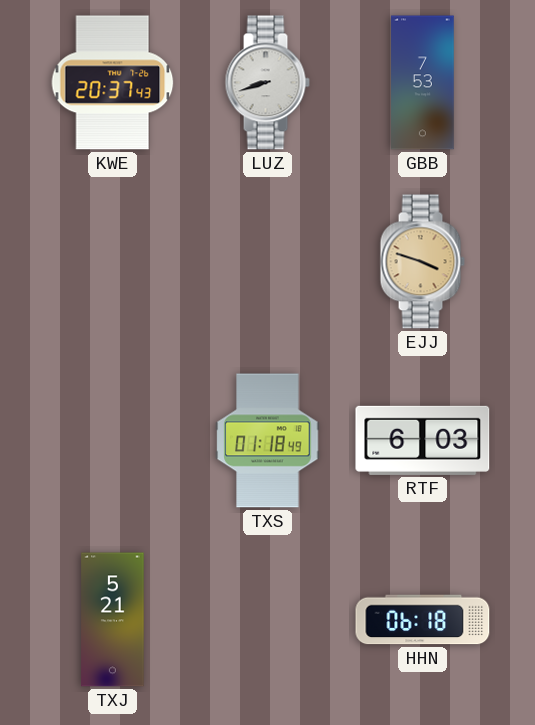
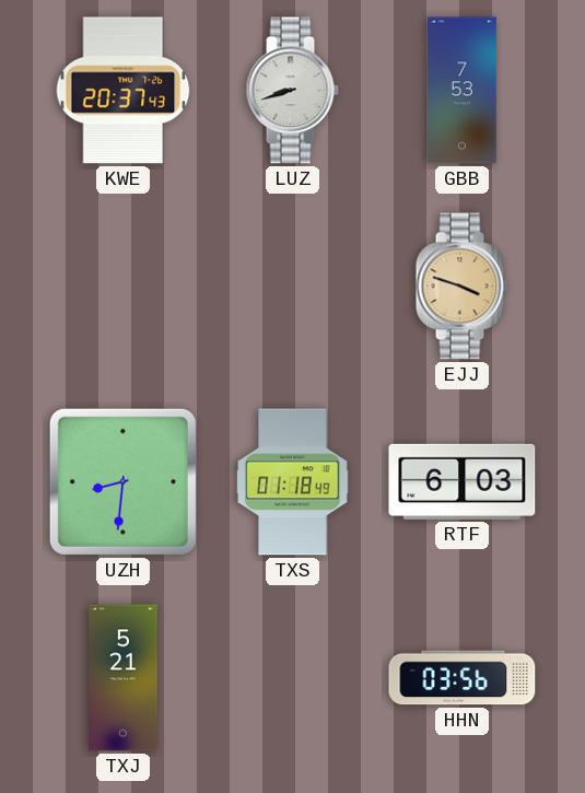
UZH: none -> 8:31
HHN: 06:18 -> 03:56
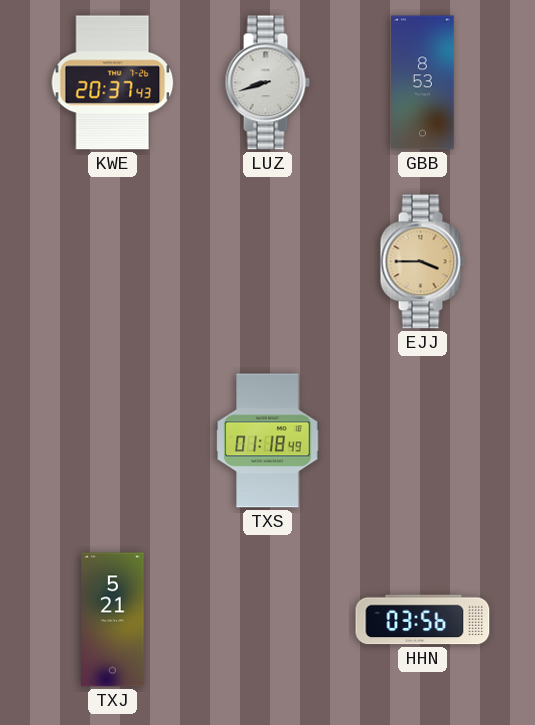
GBB: 7:53 -> 8:53
EJJ: 3:48 -> 3:45
UZH: 8:31 -> none
RTF: 6:03 -> none
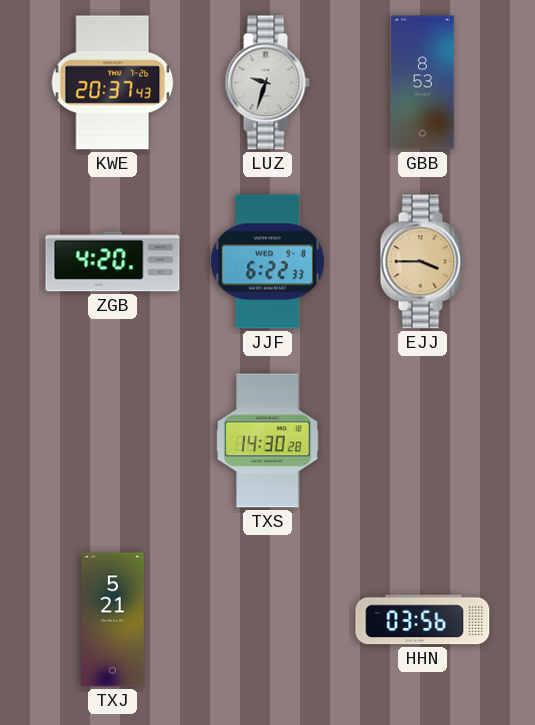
LUZ: 8:42 -> 9:33
ZGB: none -> 4:20
JJF: none -> 6:22
TXS: 01:18 -> 14:30
